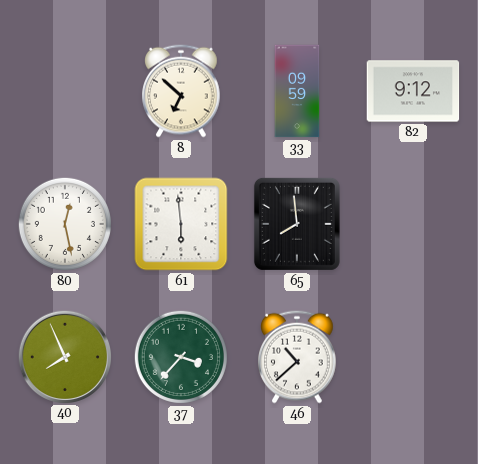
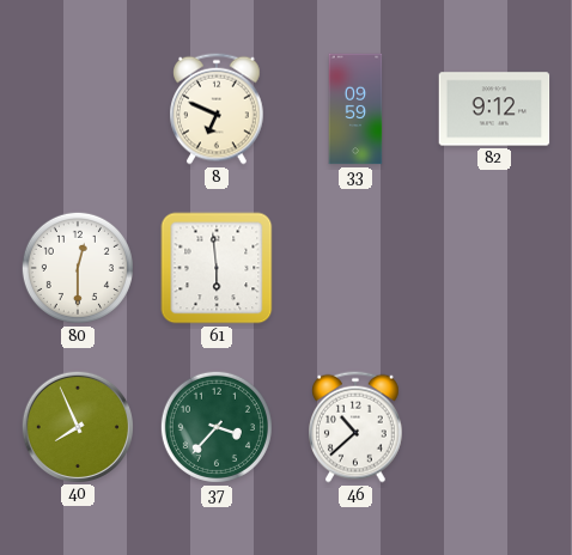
8: 6:52 -> 6:49
80: 12:28 -> 12:30
65: 7:59 -> none
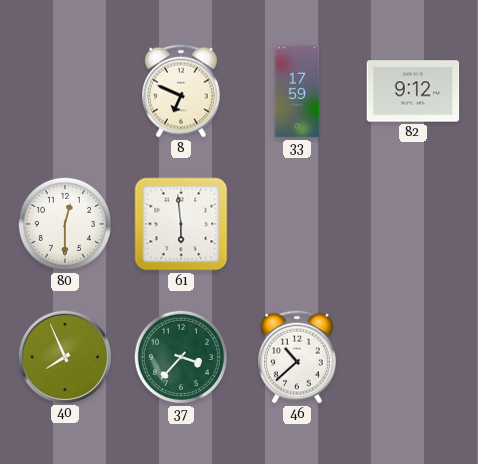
33: 09:59 -> 17:59
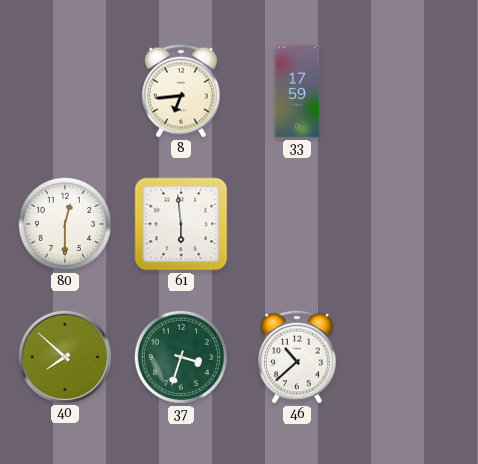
8: 6:49 -> 6:44
82: 9:12 -> none
40: 7:56 -> 7:52
37: 3:37 -> 3:33
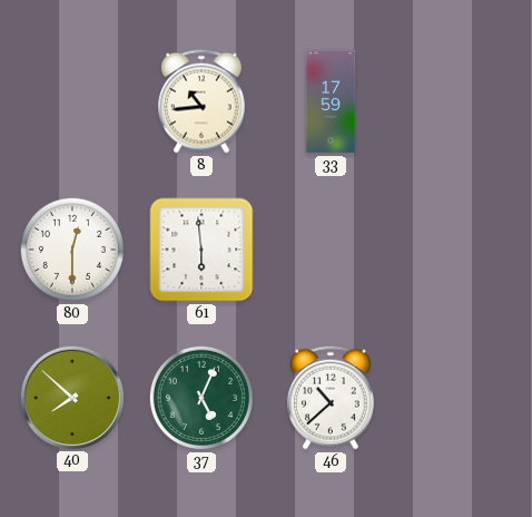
8: 6:44 -> 10:44
37: 3:33 -> 5:04
